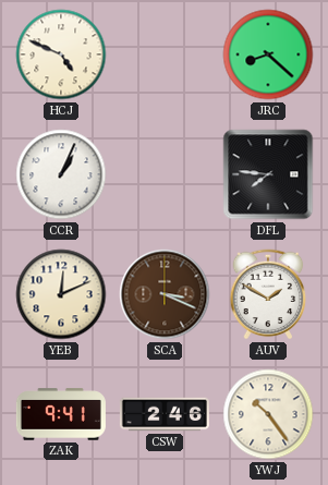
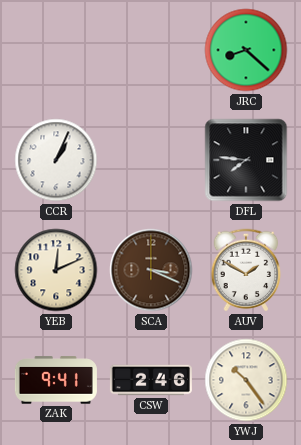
HCJ: 4:49 -> none
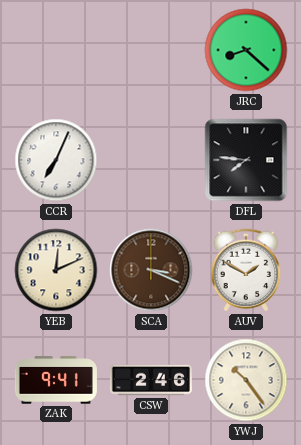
CCR: 1:04 -> 7:04
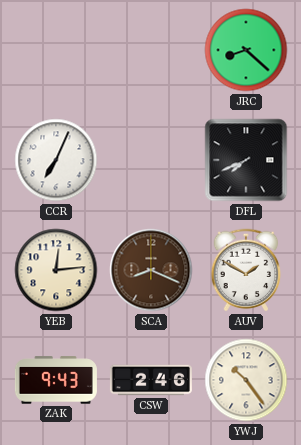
DFL: 7:46 -> 7:41
YEB: 12:11 -> 12:14
SCA: 3:19 -> 8:19
ZAK: 9:41 -> 9:43
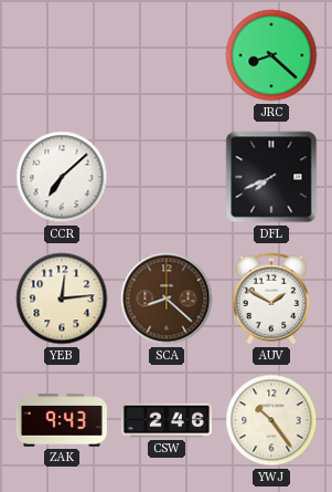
CCR: 7:04 -> 7:08
SCA: 8:19 -> 8:22
